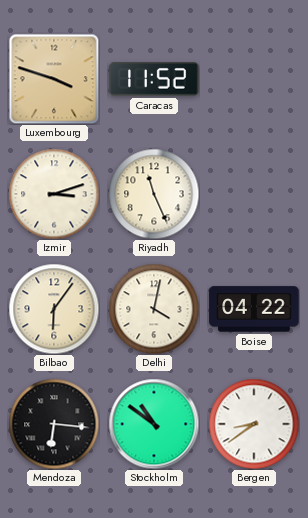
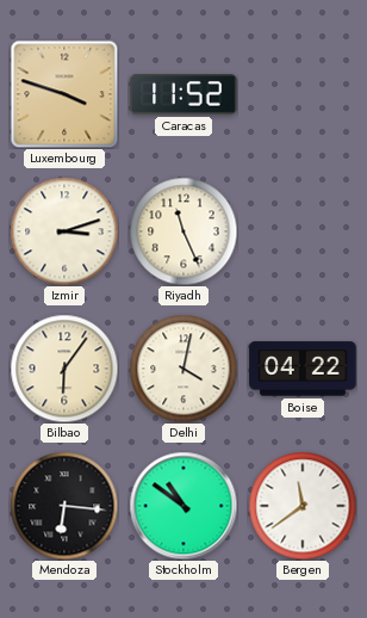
Bergen: 8:39 -> 11:39
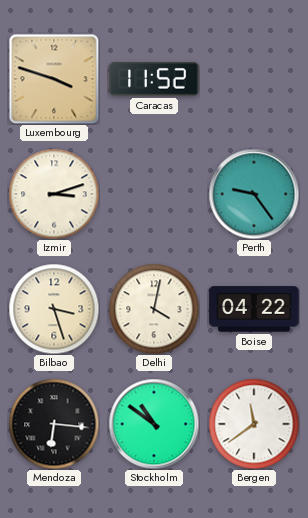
Riyadh: 11:26 -> none
Perth: none -> 9:24
Bilbao: 6:06 -> 3:27
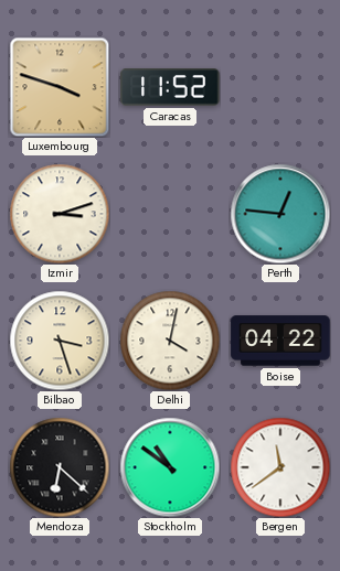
Perth: 9:24 -> 12:46
Mendoza: 6:16 -> 6:22
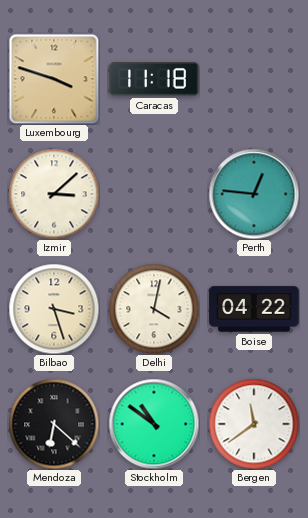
Caracas: 11:52 -> 11:18
Izmir: 3:12 -> 3:08
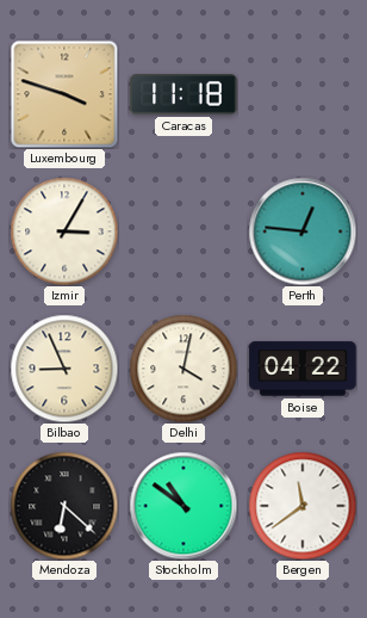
Izmir: 3:08 -> 3:05
Bilbao: 3:27 -> 8:56
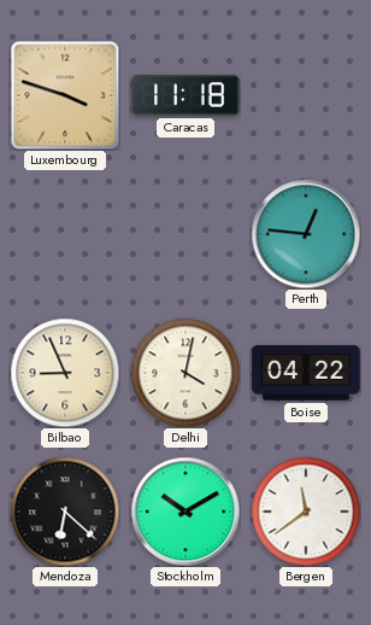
Izmir: 3:05 -> none
Stockholm: 10:51 -> 10:10
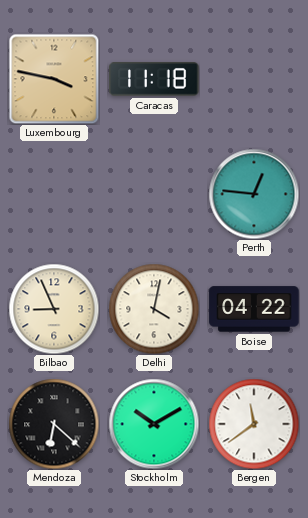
Luxembourg: 3:48 -> 3:47
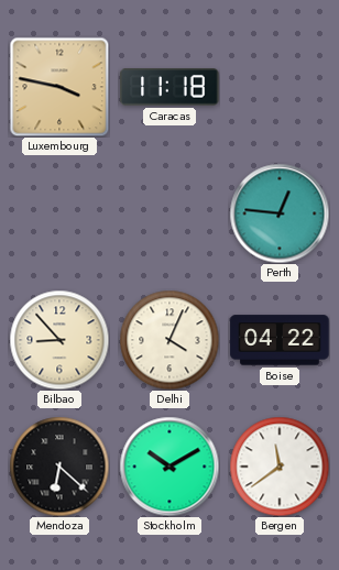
Bilbao: 8:56 -> 8:53
Delhi: 4:02 -> 4:04
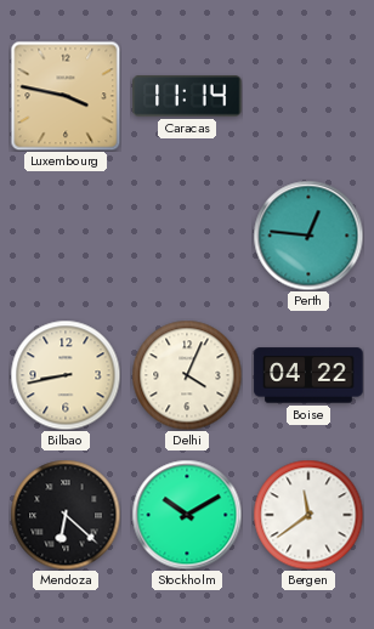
Caracas: 11:18 -> 11:14
Bilbao: 8:53 -> 8:43
